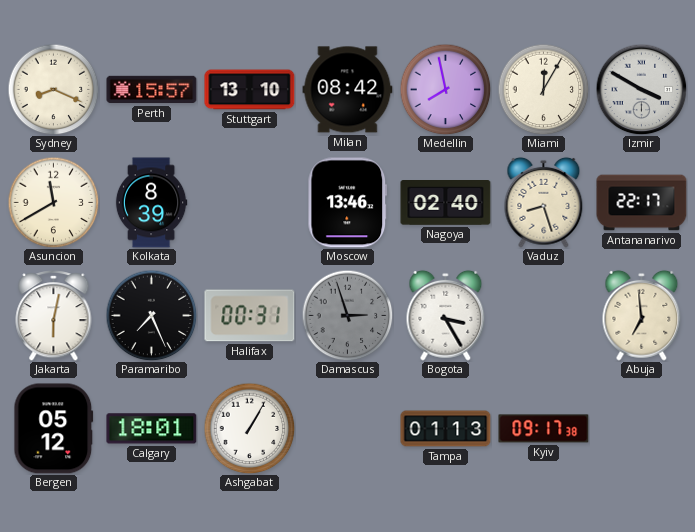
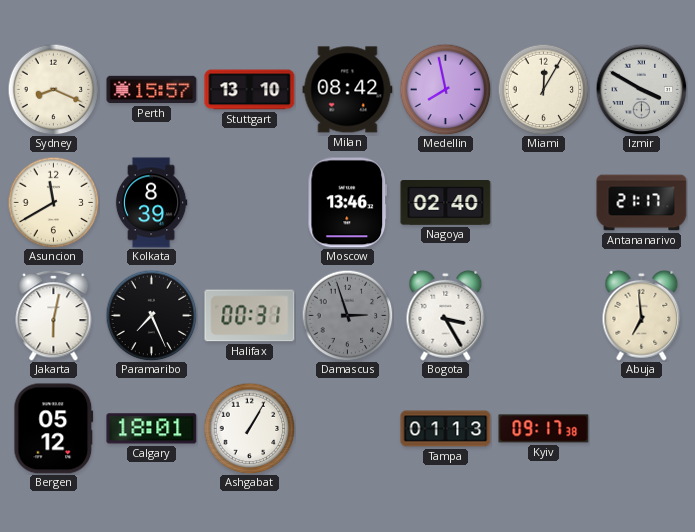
Vaduz: 8:27 -> none
Antananarivo: 22:17 -> 21:17
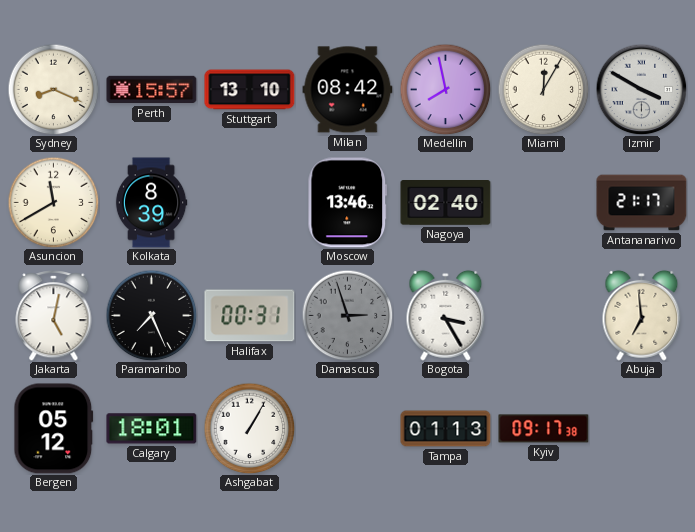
Jakarta: 6:02 -> 5:02
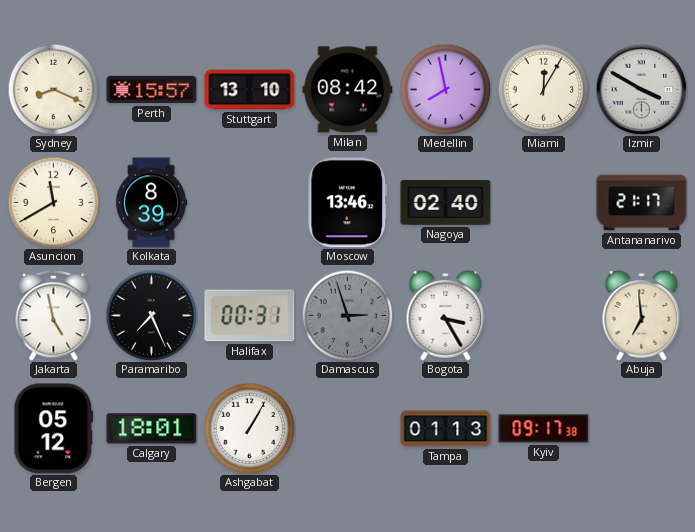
Jakarta: 5:02 -> 4:58
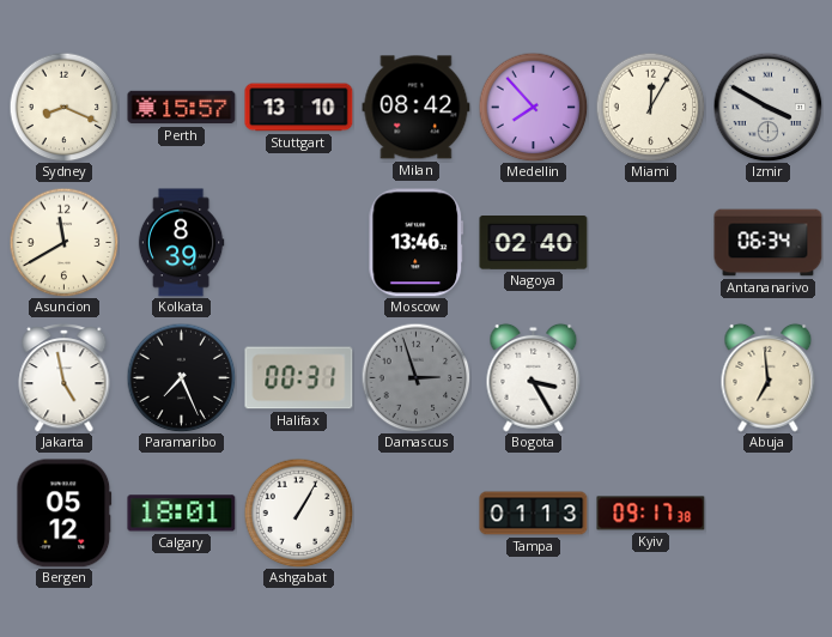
Medellin: 7:58 -> 7:53
Antananarivo: 21:17 -> 06:34
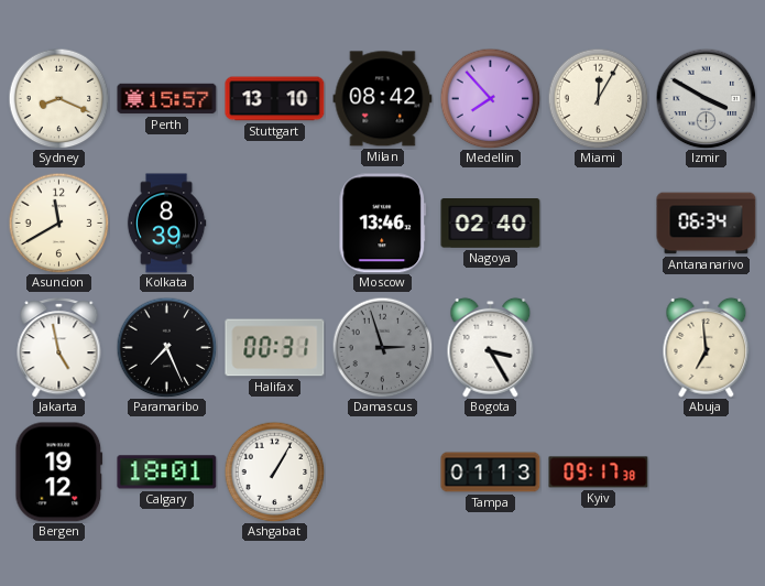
Bergen: 05:12 -> 19:12
